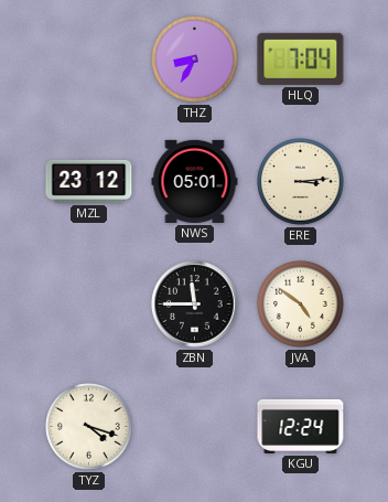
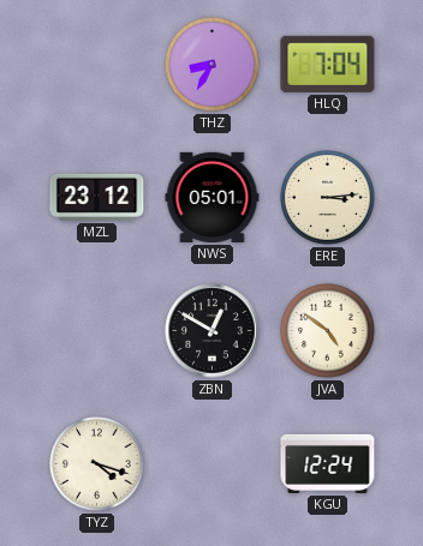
ZBN: 11:45 -> 12:50
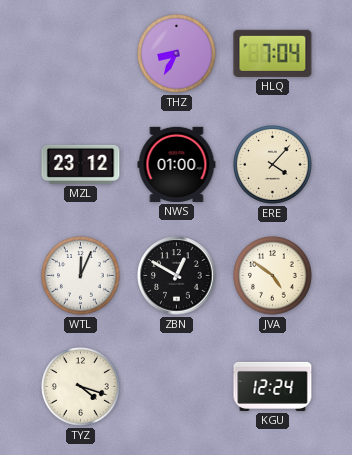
NWS: 05:01 -> 01:00
ERE: 3:14 -> 4:07
WTL: none -> 12:04
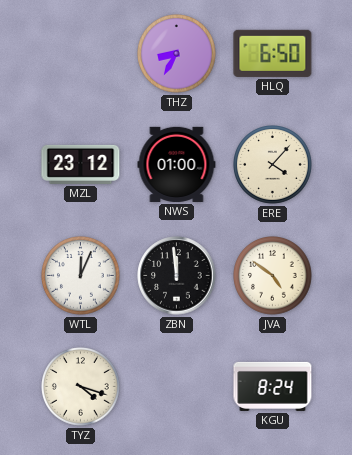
HLQ: 7:04 -> 6:50
ZBN: 12:50 -> 11:59
KGU: 12:24 -> 8:24
